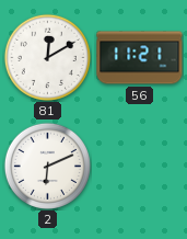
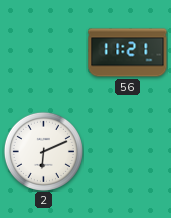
81: 12:10 -> none
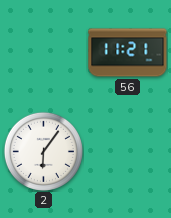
2: 6:11 -> 6:06
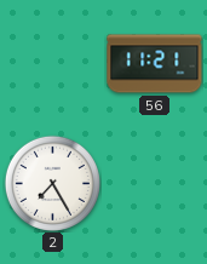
2: 6:06 -> 7:25
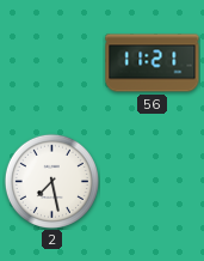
2: 7:25 -> 7:28
